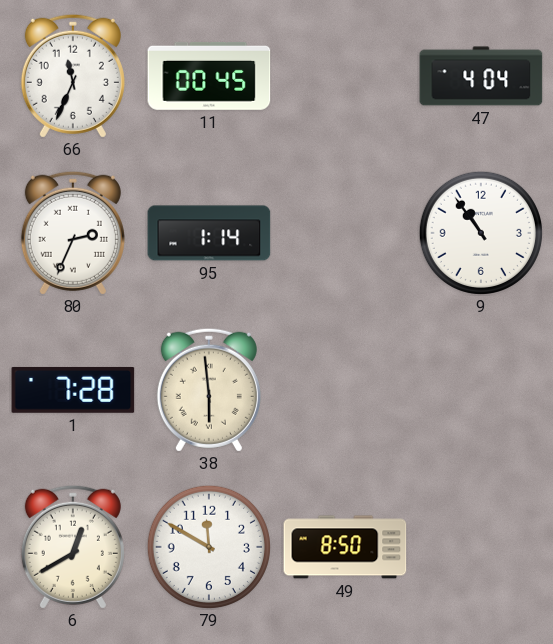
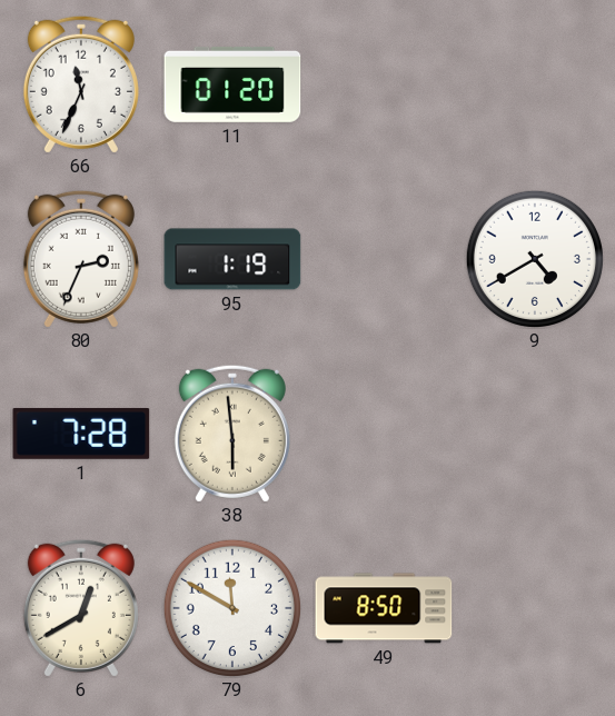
11: 00:45 -> 01:20
47: 4:04 -> none
95: 1:14 -> 1:19
9: 10:54 -> 4:40
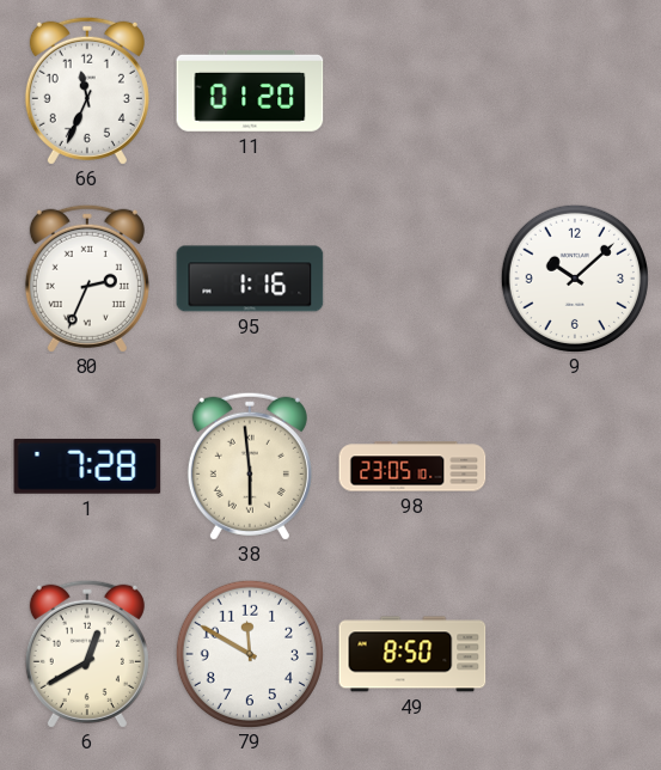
95: 1:19 -> 1:16
9: 4:40 -> 10:08
98: none -> 23:05
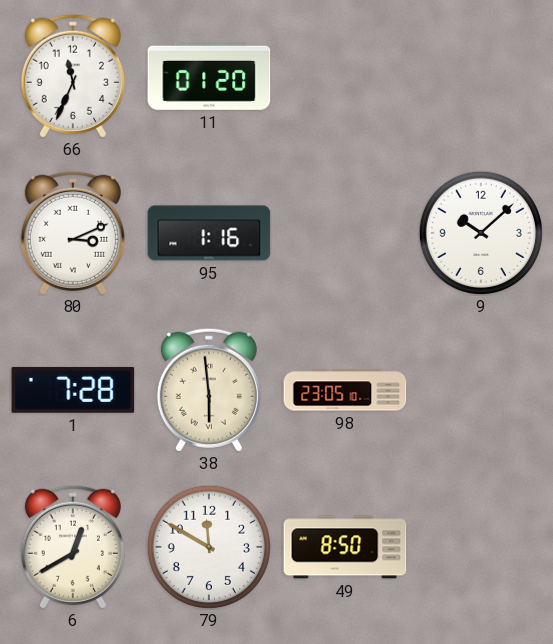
80: 2:34 -> 3:11
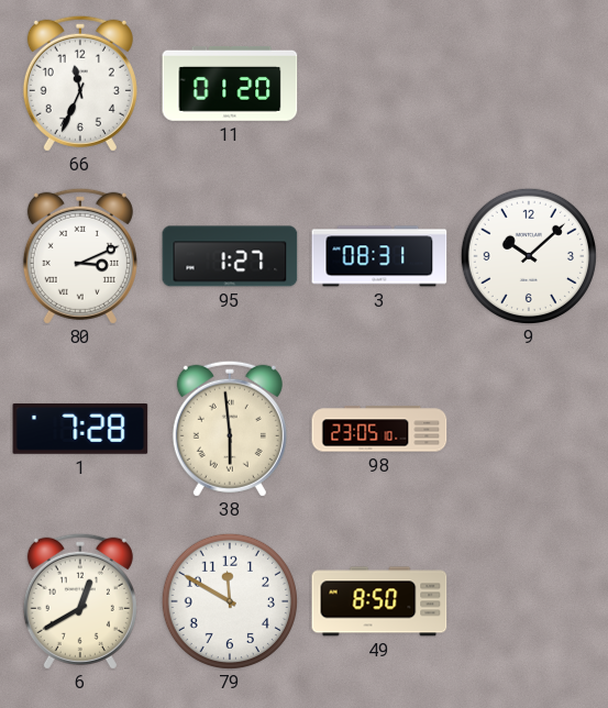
95: 1:16 -> 1:27
3: none -> 08:31
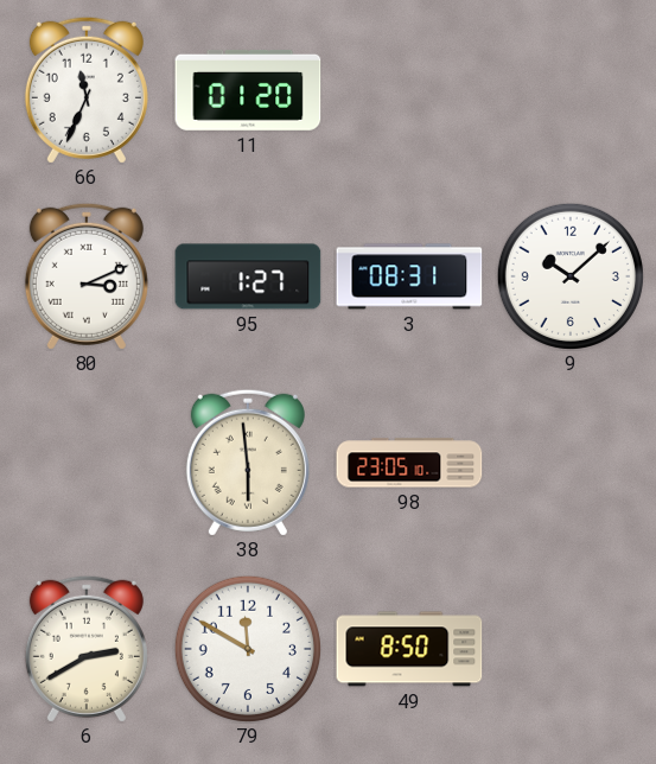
1: 7:28 -> none
6: 12:40 -> 2:40
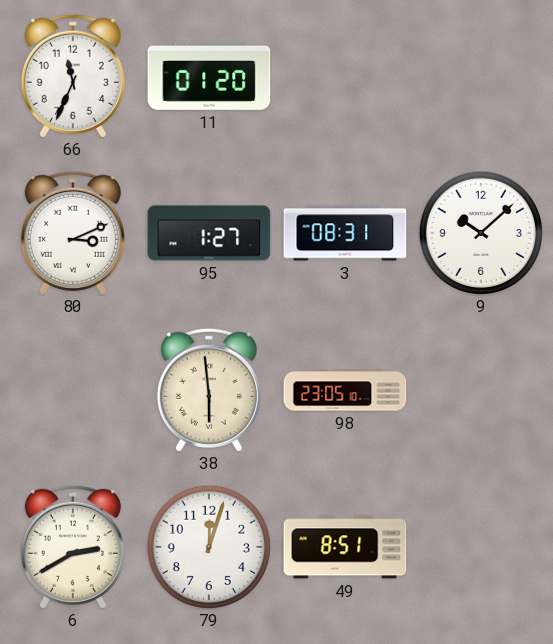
79: 11:50 -> 12:03
49: 8:50 -> 8:51
